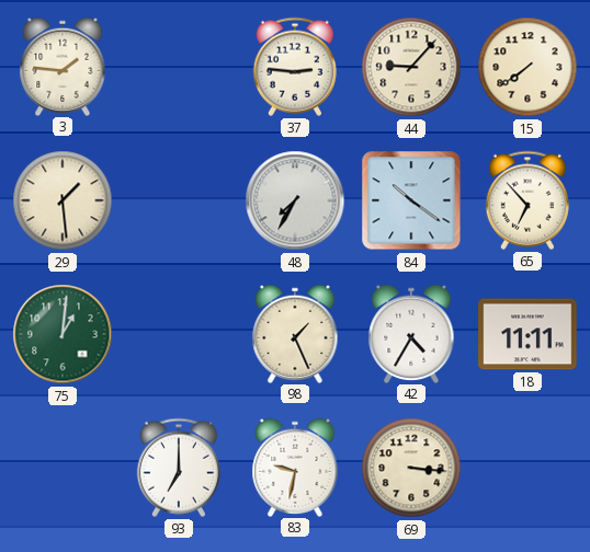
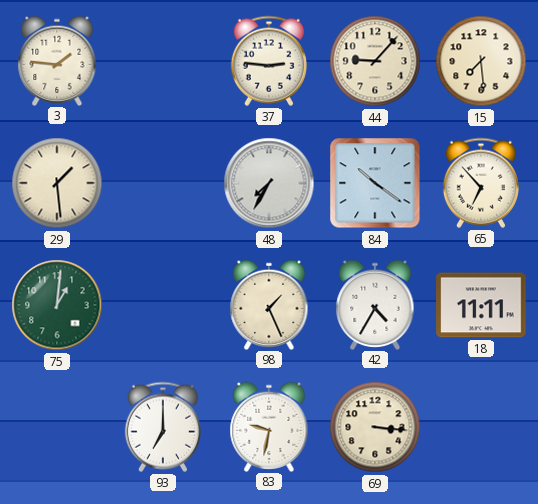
15: 7:39 -> 7:29
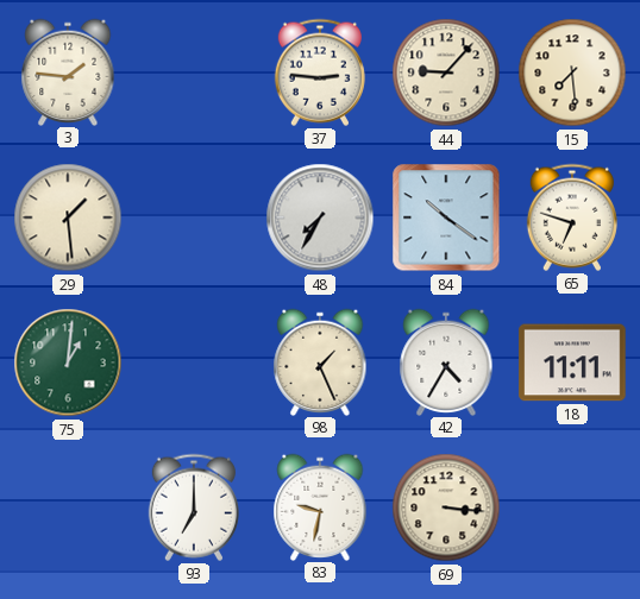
65: 6:53 -> 6:48
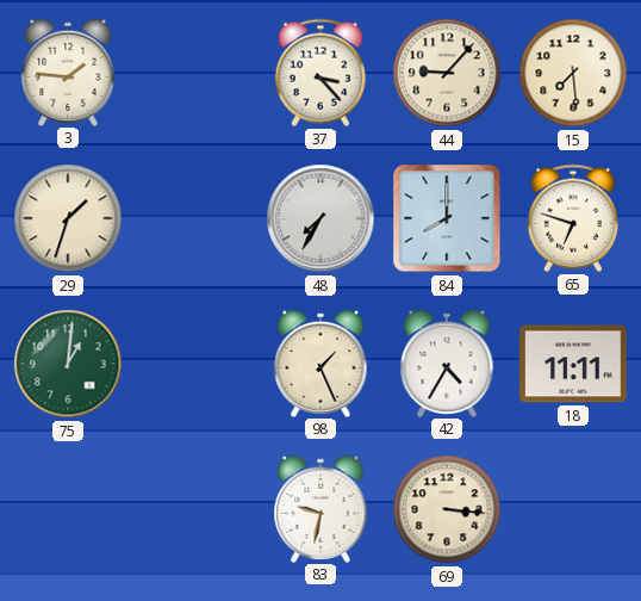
37: 2:46 -> 3:23
29: 1:29 -> 1:33
84: 10:21 -> 8:00
93: 7:00 -> none
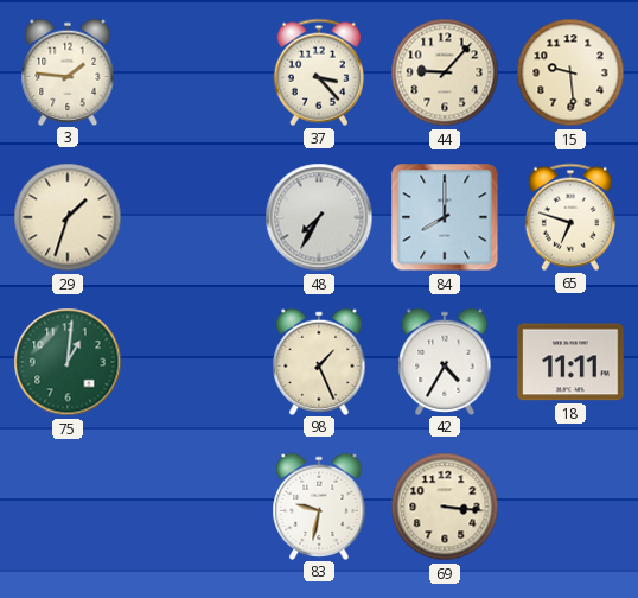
15: 7:29 -> 9:29
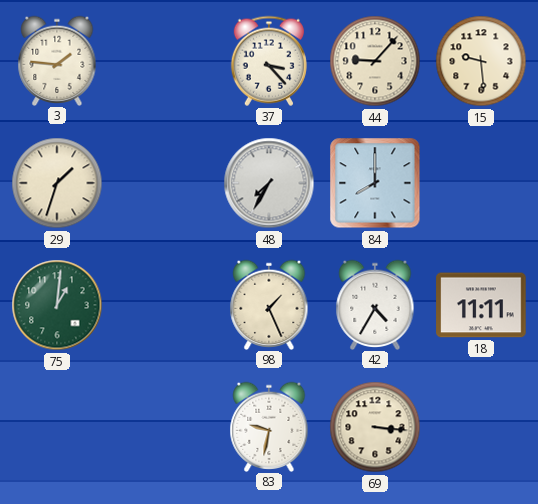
65: 6:48 -> none
